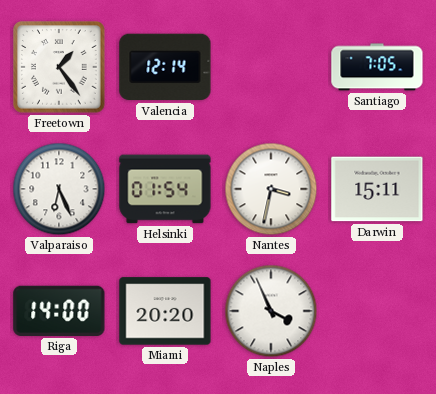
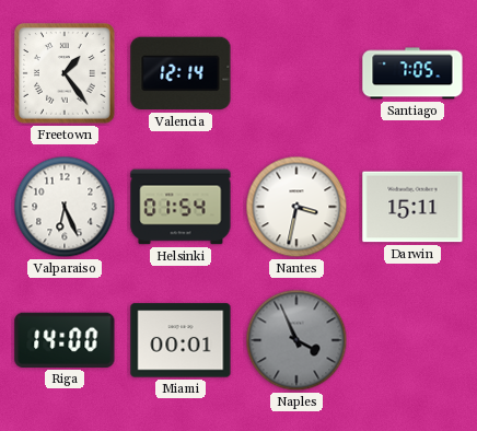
Miami: 20:20 -> 00:01
Naples dial: white -> grey
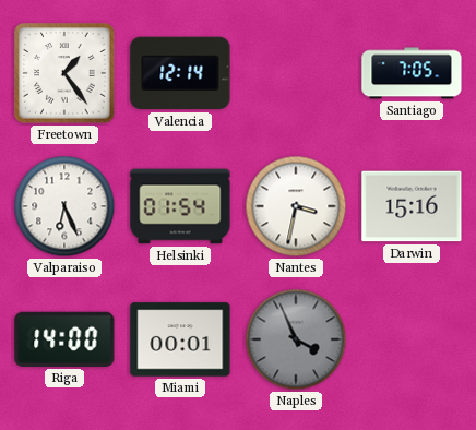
Darwin: 15:11 -> 15:16
